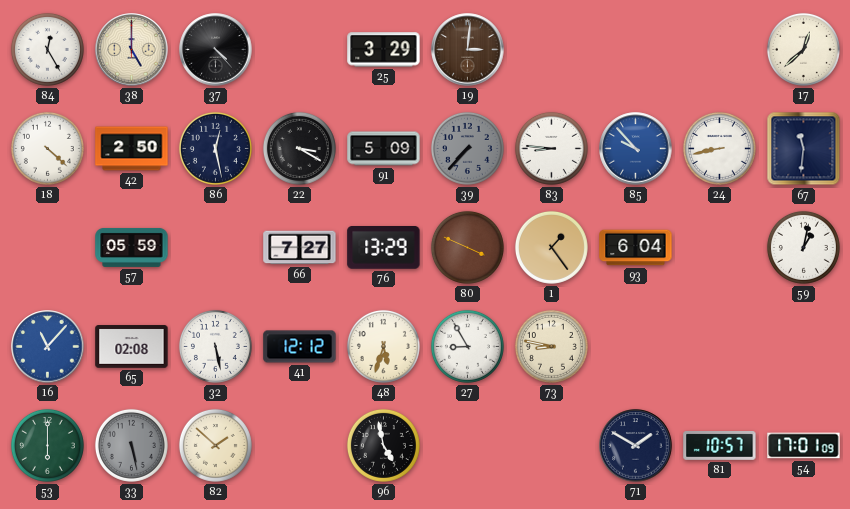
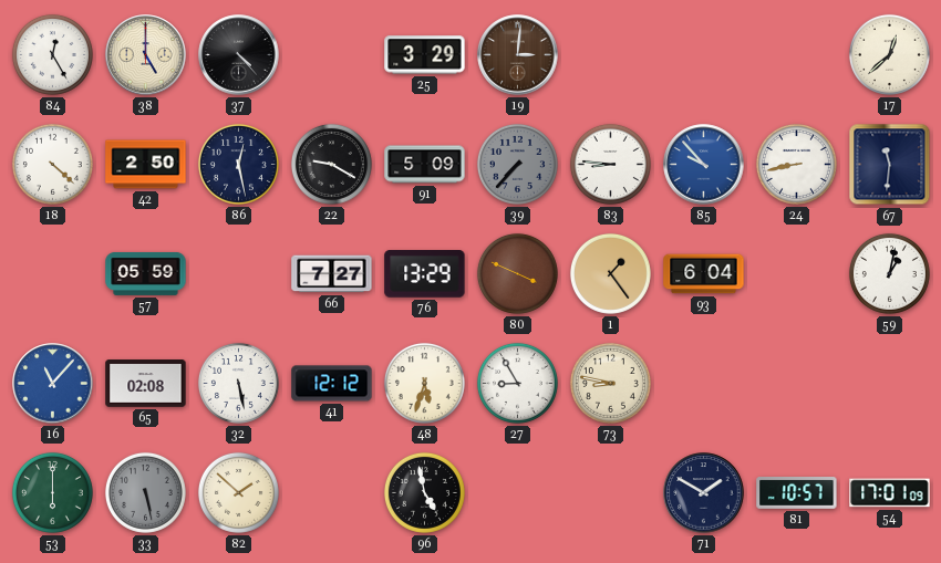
22: 3:20 -> 9:20
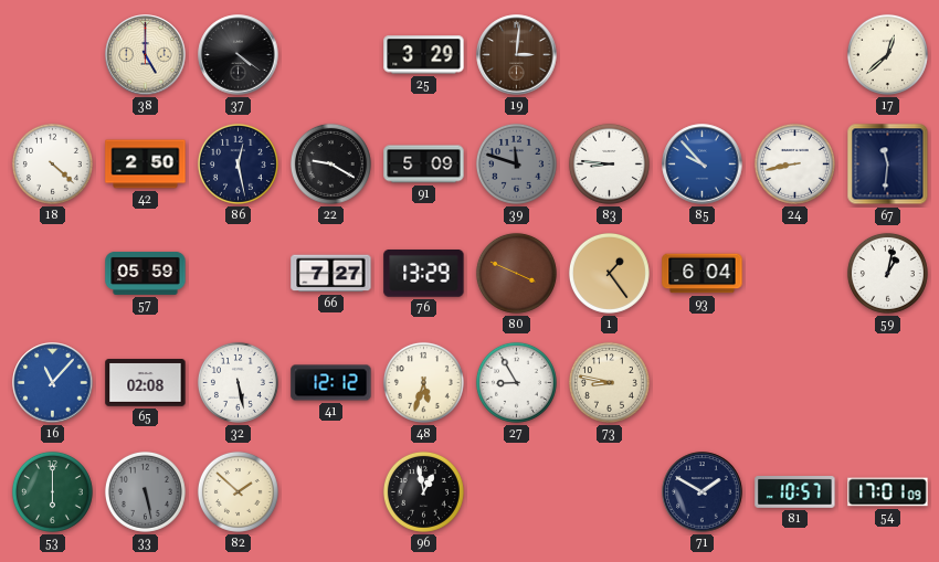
84: 12:25 -> none
37: 4:23 -> 4:21
39: 7:37 -> 11:48
96: 4:58 -> 12:58
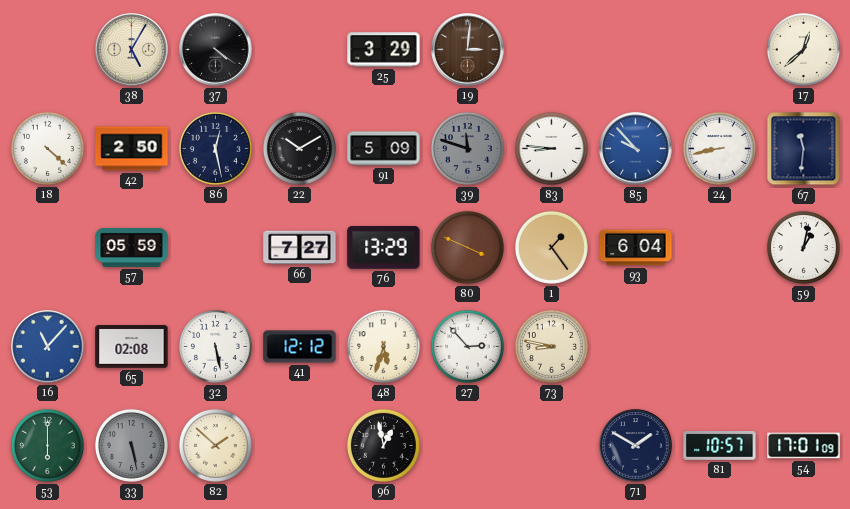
38: 5:00 -> 5:05
22: 9:20 -> 10:10
27: 8:55 -> 2:53
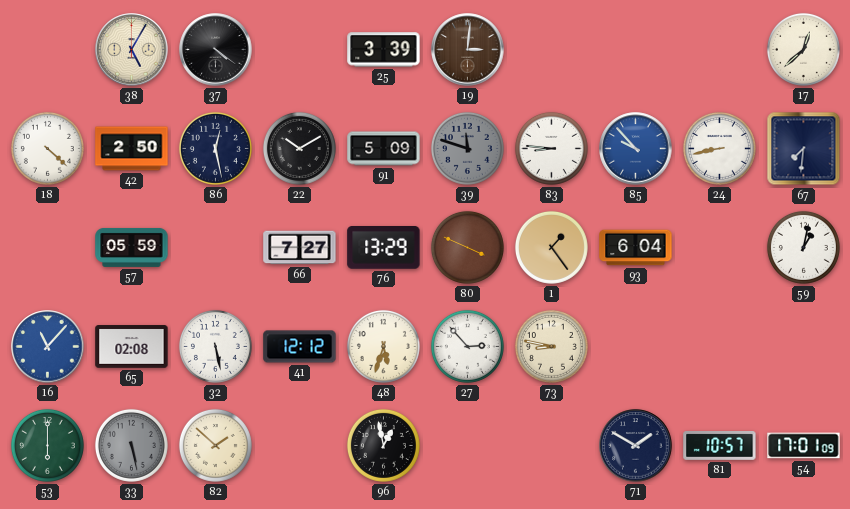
25: 3:29 -> 3:39
67: 11:31 -> 7:31
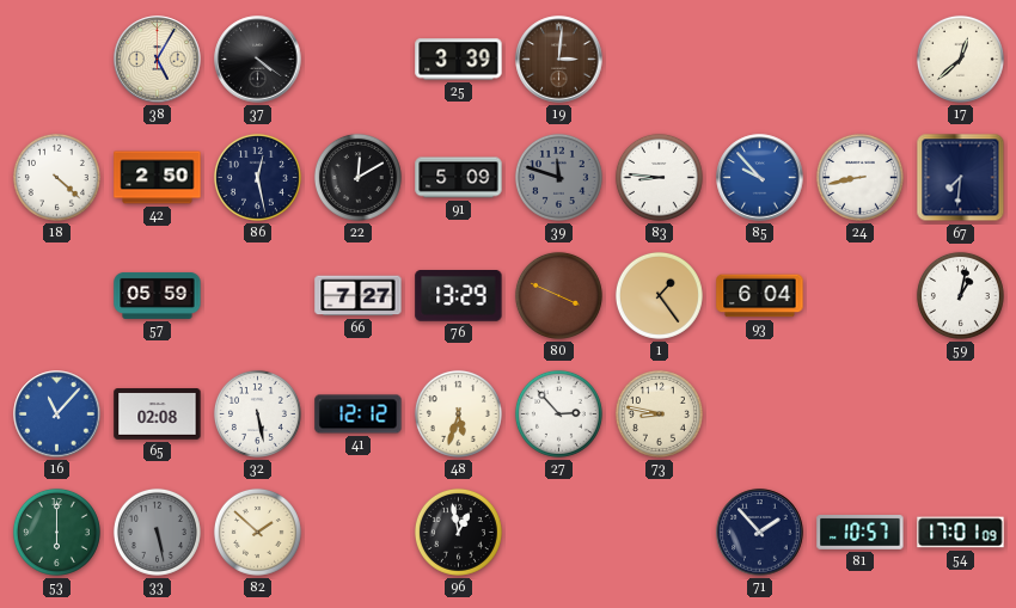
22: 10:10 -> 12:10
71: 1:50 -> 1:53
